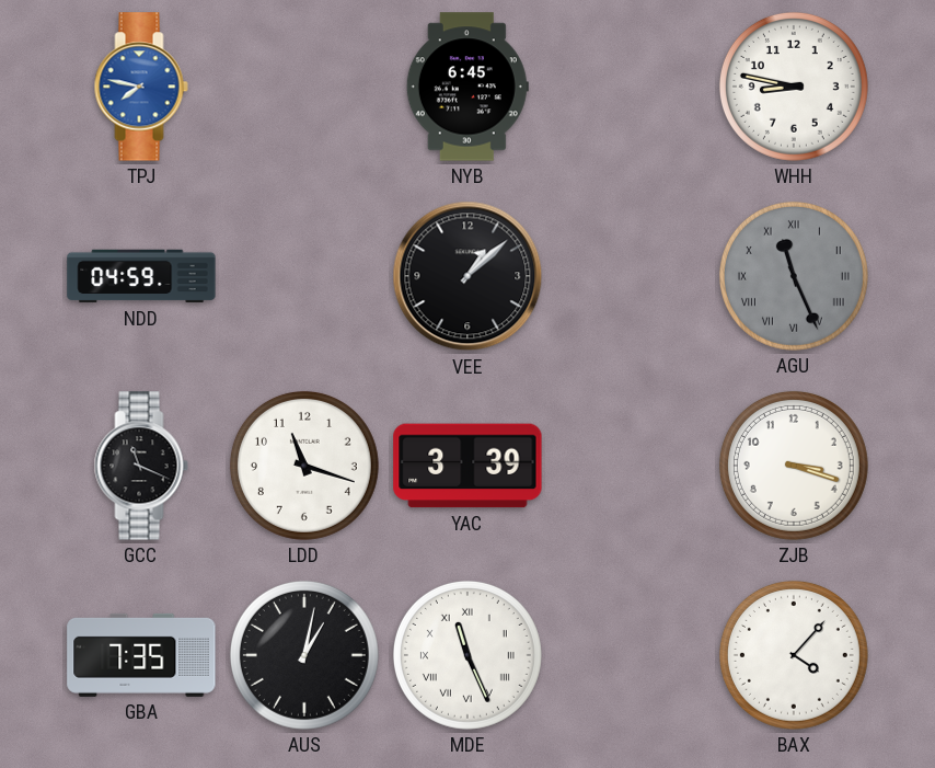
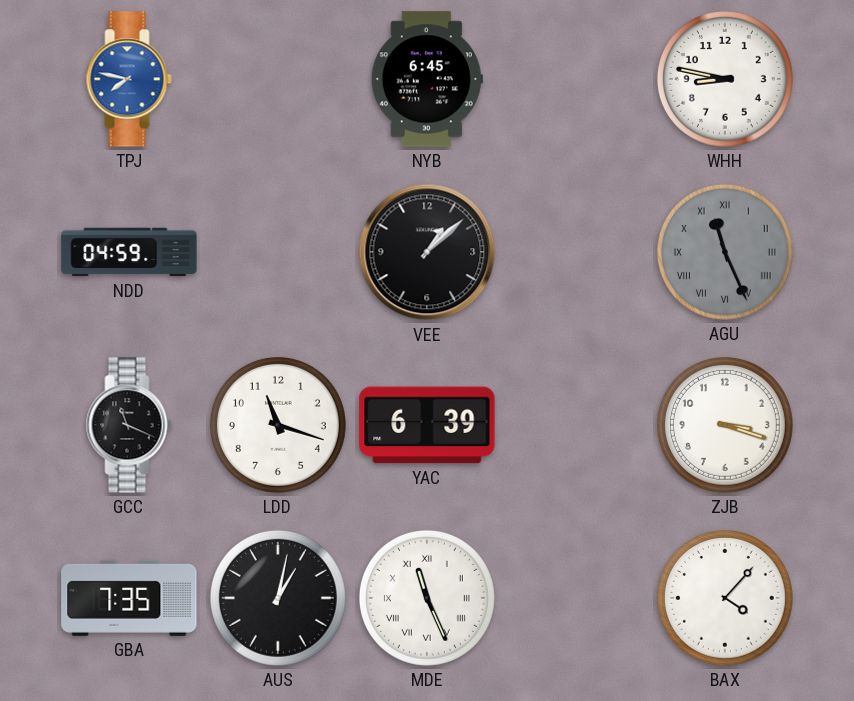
YAC: 3:39 -> 6:39
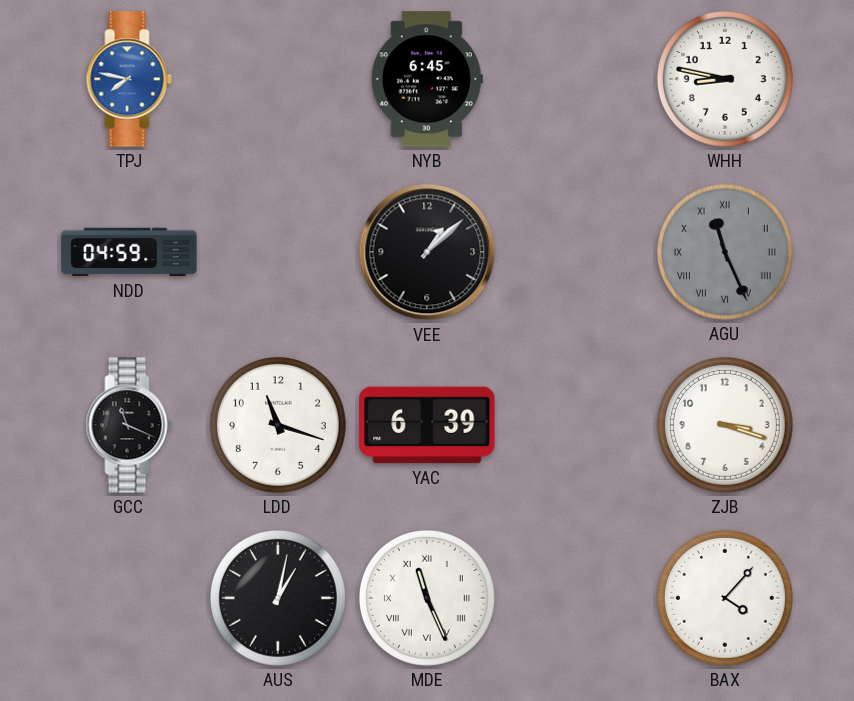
GBA: 7:35 -> none
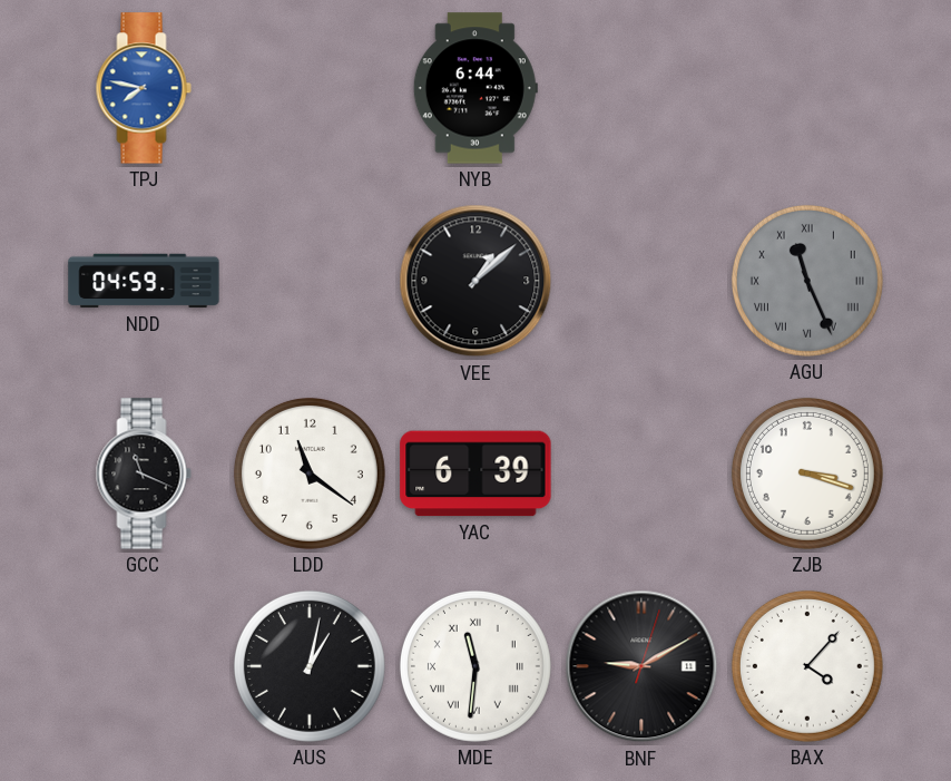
NYB: 6:45 -> 6:44
WHH: 8:47 -> none
LDD: 11:18 -> 11:21
MDE: 11:26 -> 11:31
BNF: none -> 9:10
